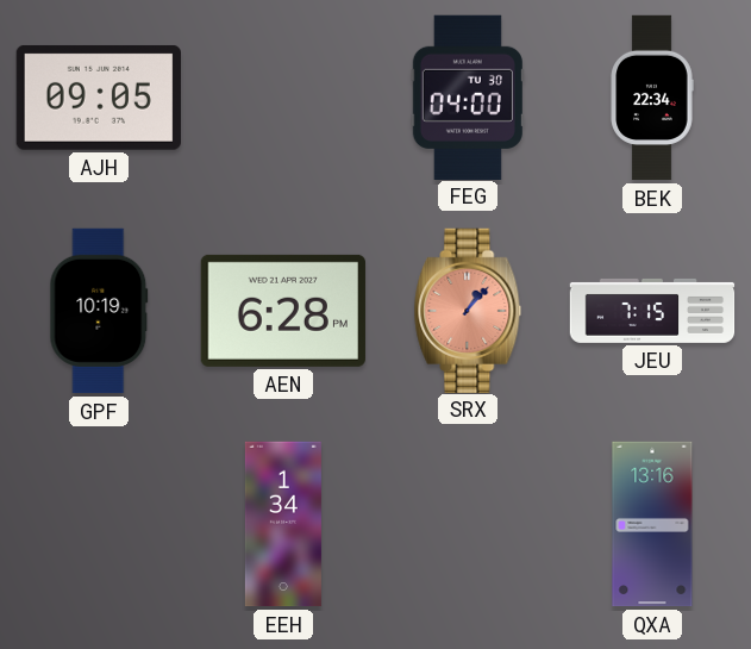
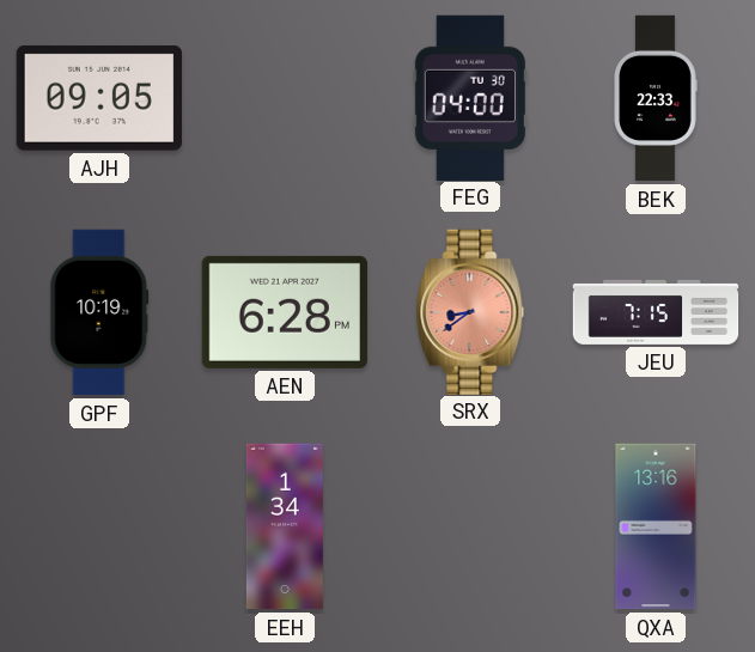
BEK: 22:34 -> 22:33
SRX: 1:07 -> 8:39
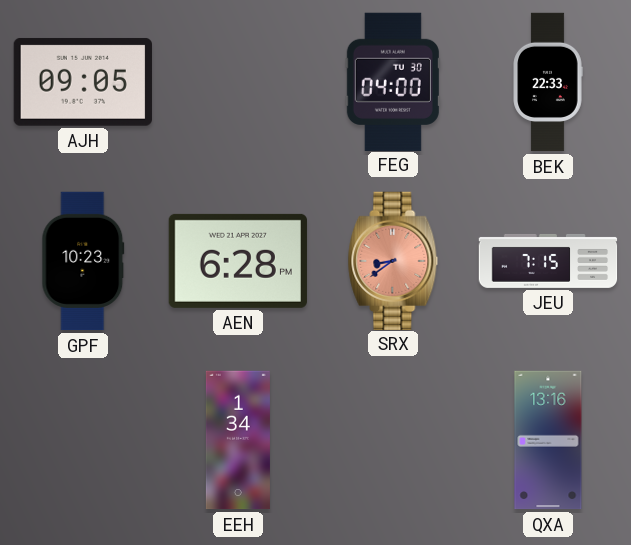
GPF: 10:19 -> 10:23
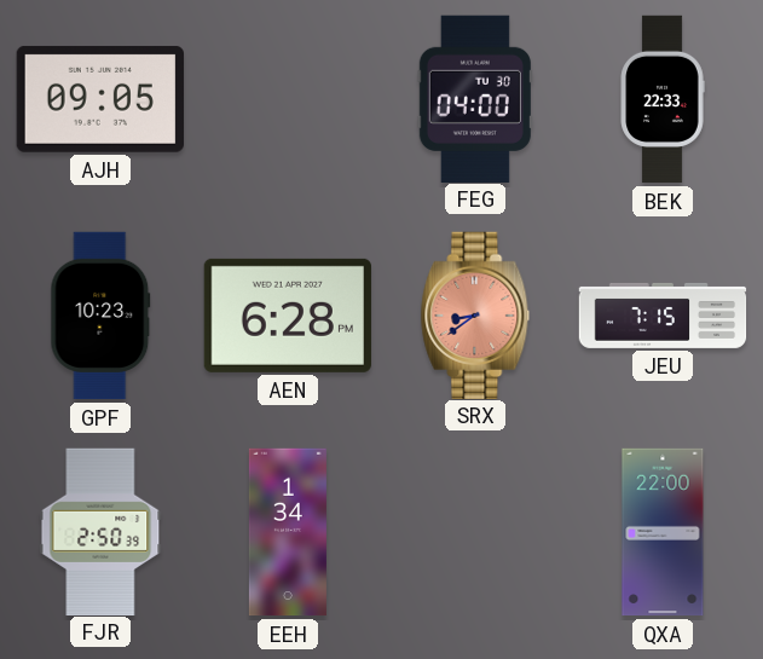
FJR: none -> 2:50
QXA: 13:16 -> 22:00
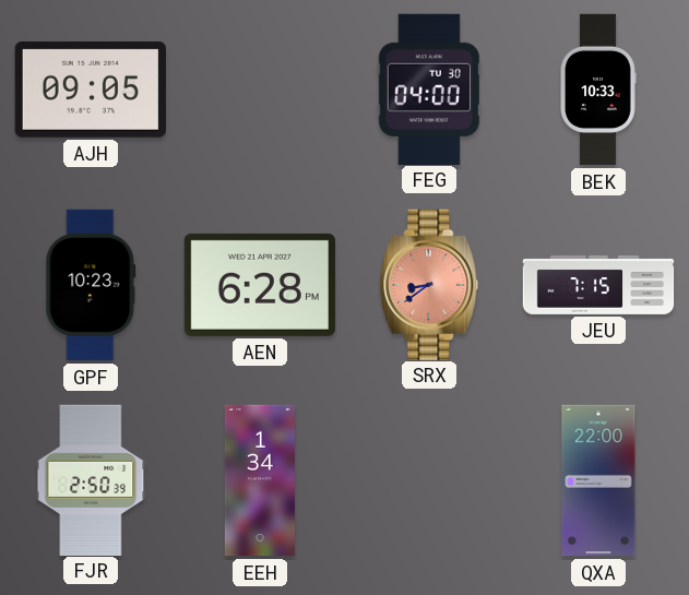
BEK: 22:33 -> 10:33
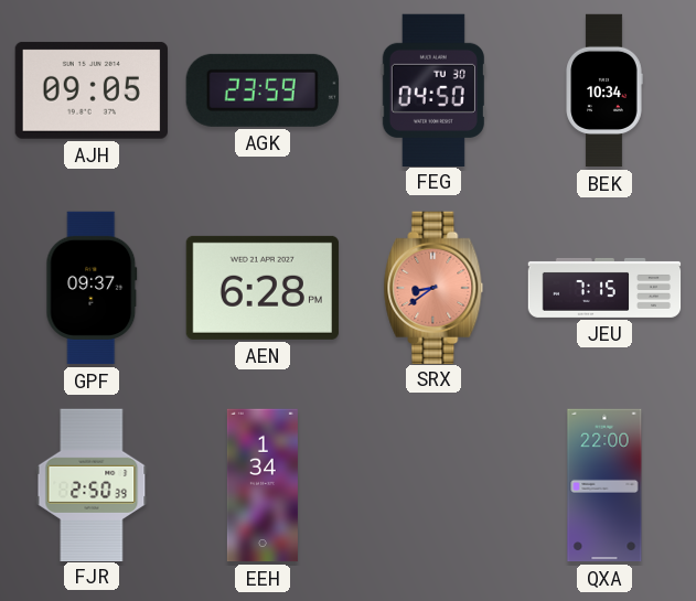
AGK: none -> 23:59
FEG: 04:00 -> 04:50
BEK: 10:33 -> 10:34
GPF: 10:23 -> 09:37
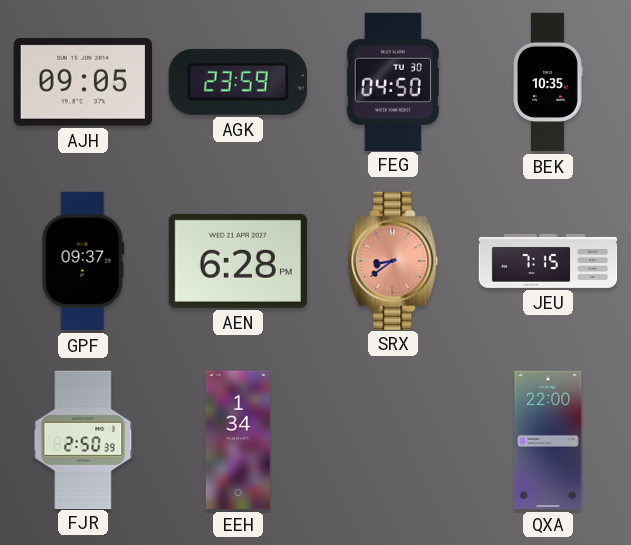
BEK: 10:34 -> 10:35
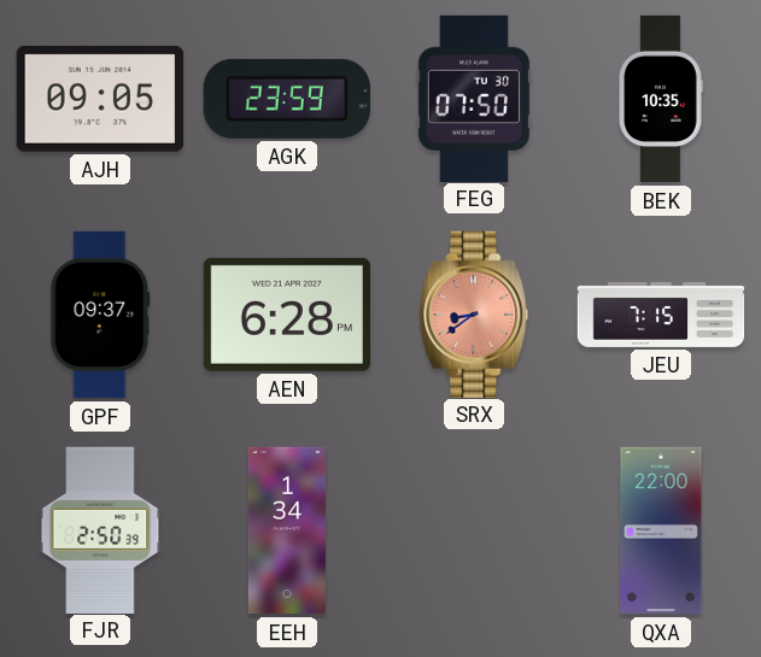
FEG: 04:50 -> 07:50
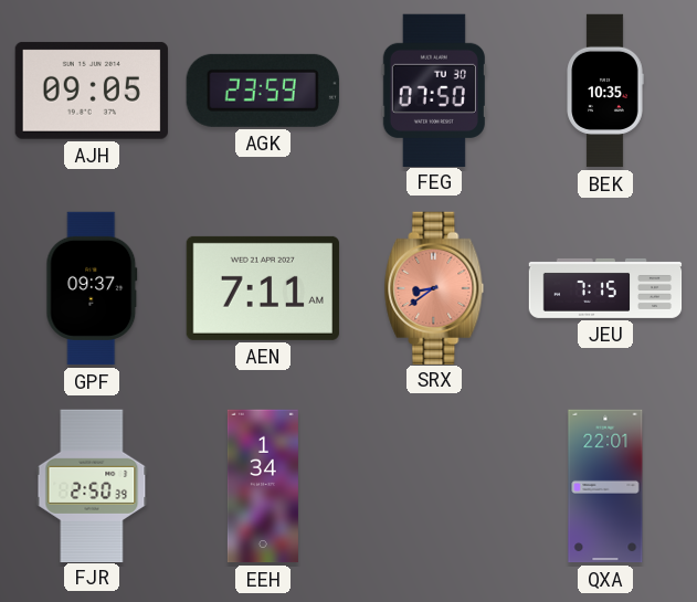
AEN: 6:28 -> 7:11
QXA: 22:00 -> 22:01
